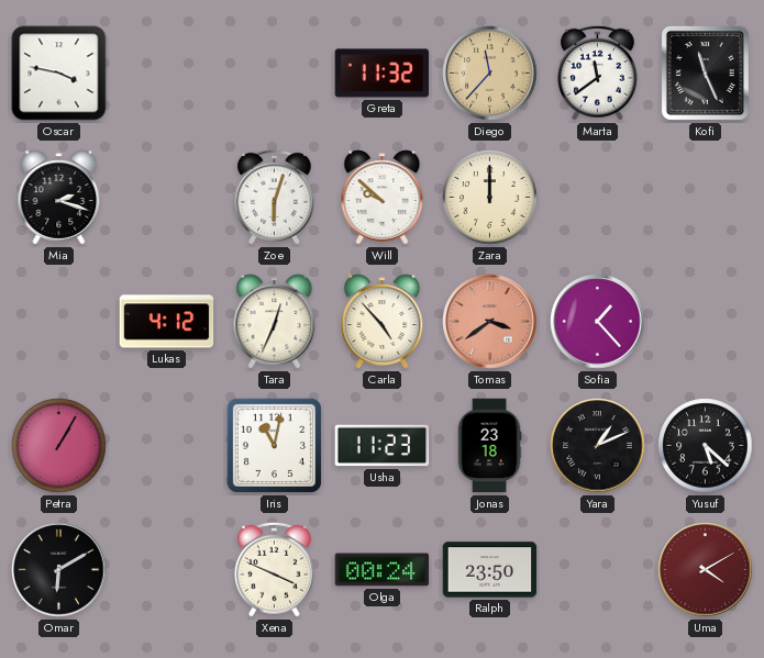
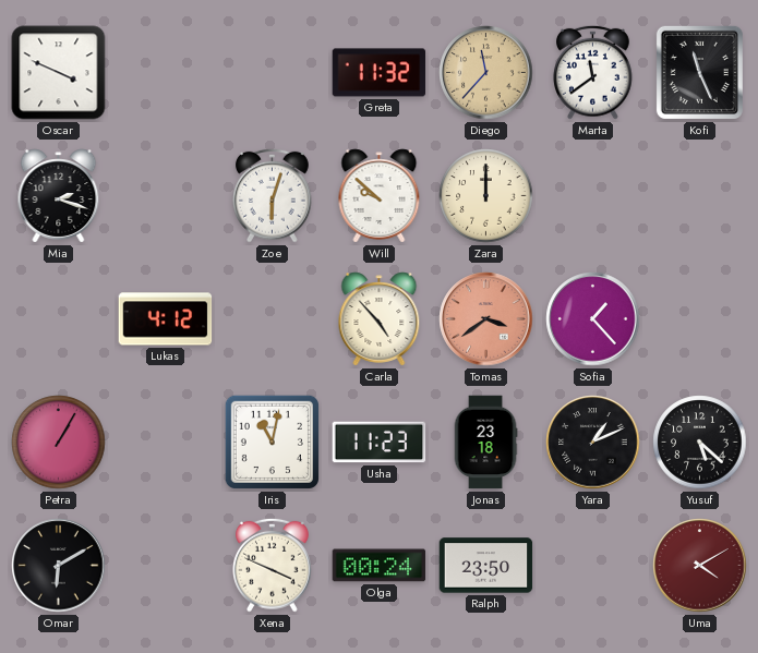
Oscar: 3:47 -> 3:49
Tara: 12:34 -> none
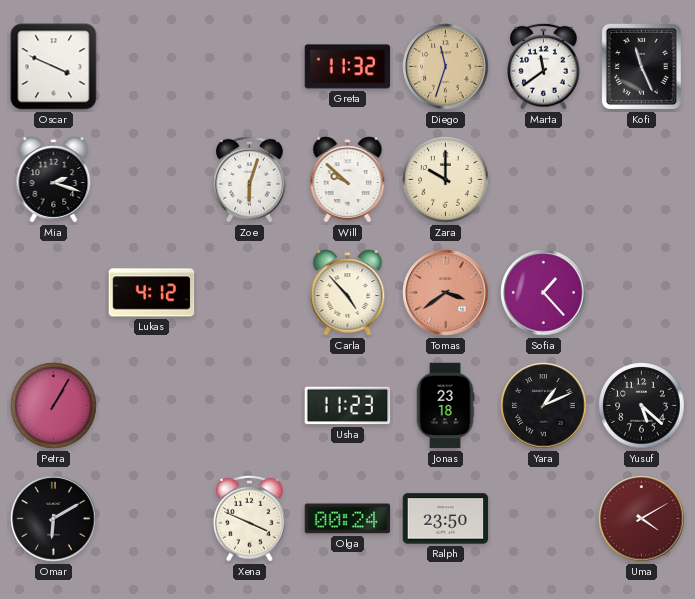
Diego: 11:37 -> 11:33
Zara: 12:00 -> 10:00
Iris: 11:02 -> none
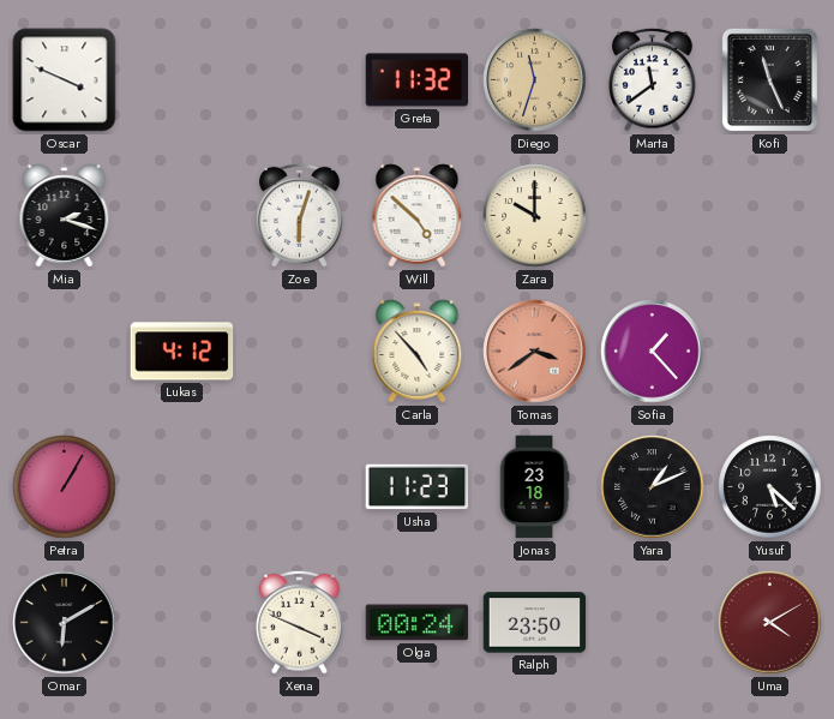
Will: 9:52 -> 4:52
